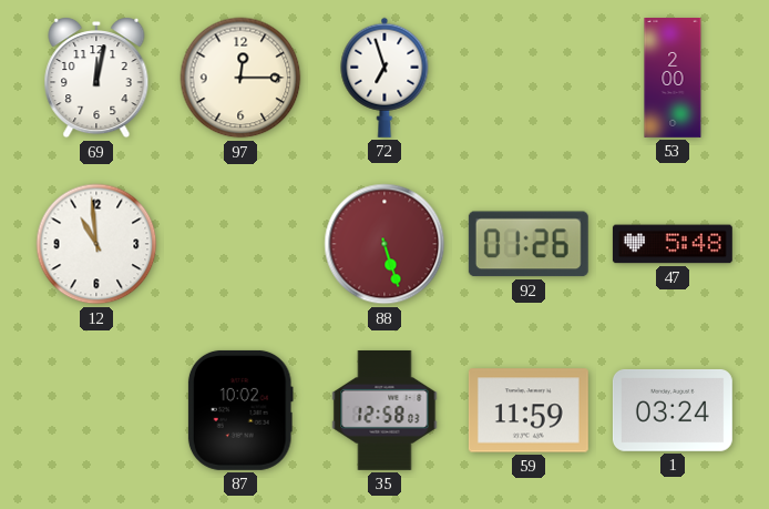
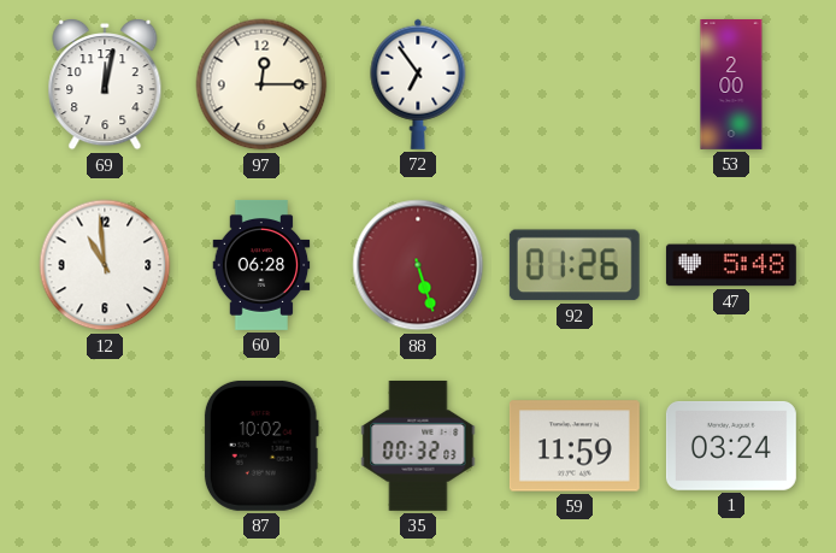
72: 6:57 -> 6:54
60: none -> 06:28
35: 12:58 -> 00:32
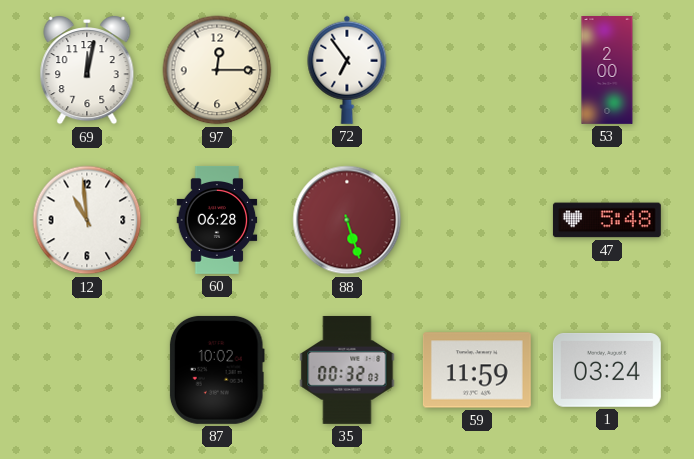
92: 01:26 -> none
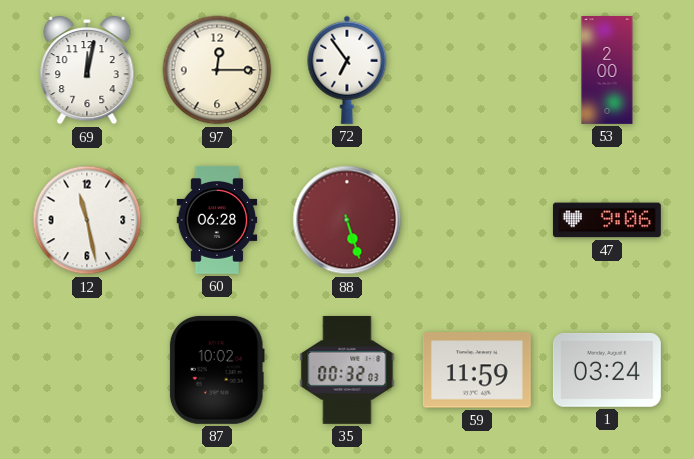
12: 10:59 -> 11:28
47: 5:48 -> 9:06
